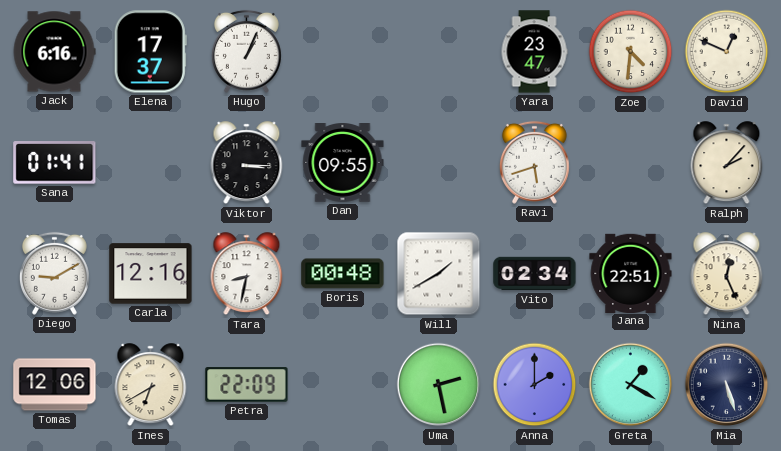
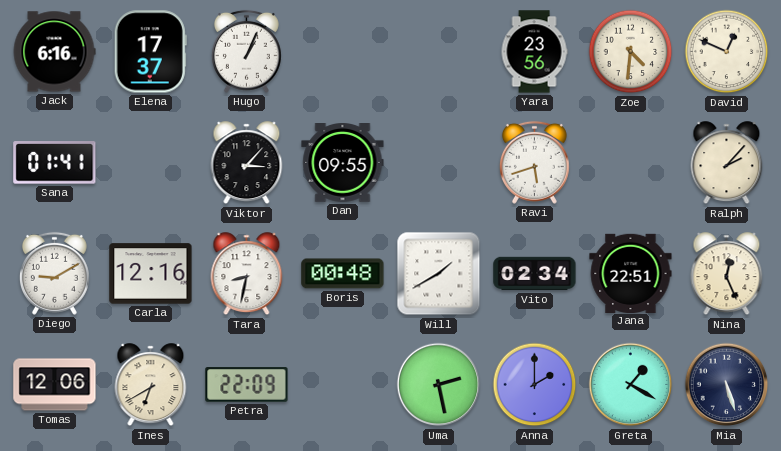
Yara: 23:47 -> 23:56
Viktor: 3:15 -> 3:07
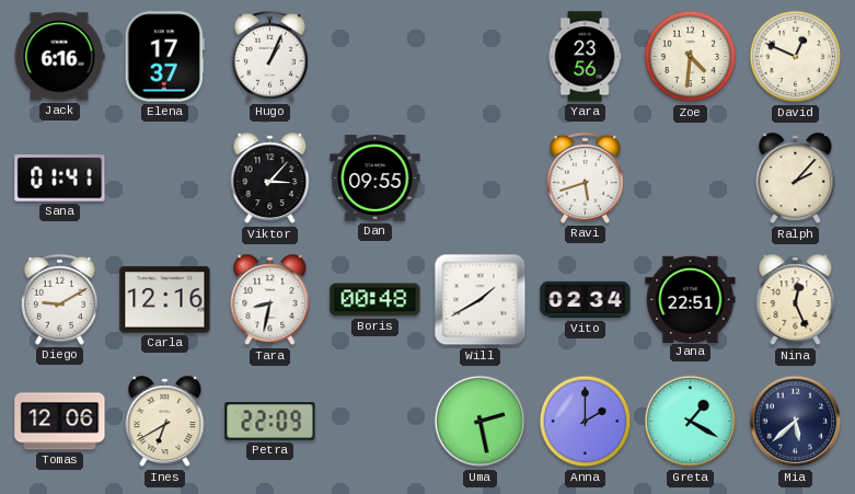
Mia: 5:27 -> 5:38
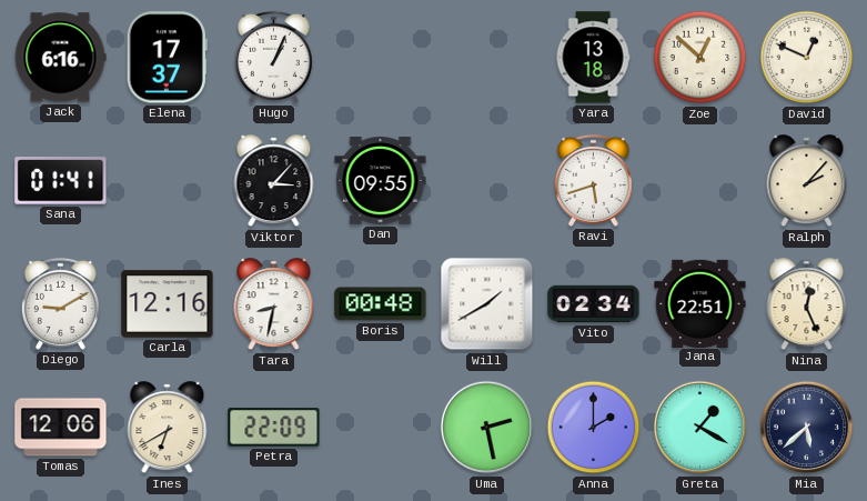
Yara: 23:56 -> 13:18
Zoe: 4:31 -> 12:52
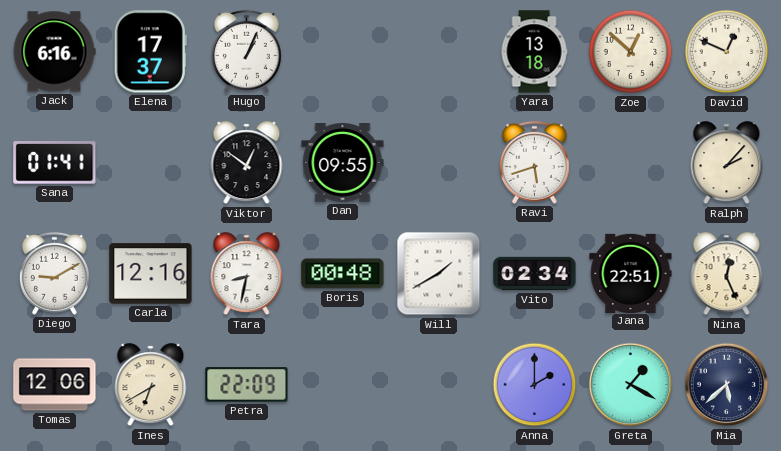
Viktor: 3:07 -> 12:51
Uma: 2:28 -> none
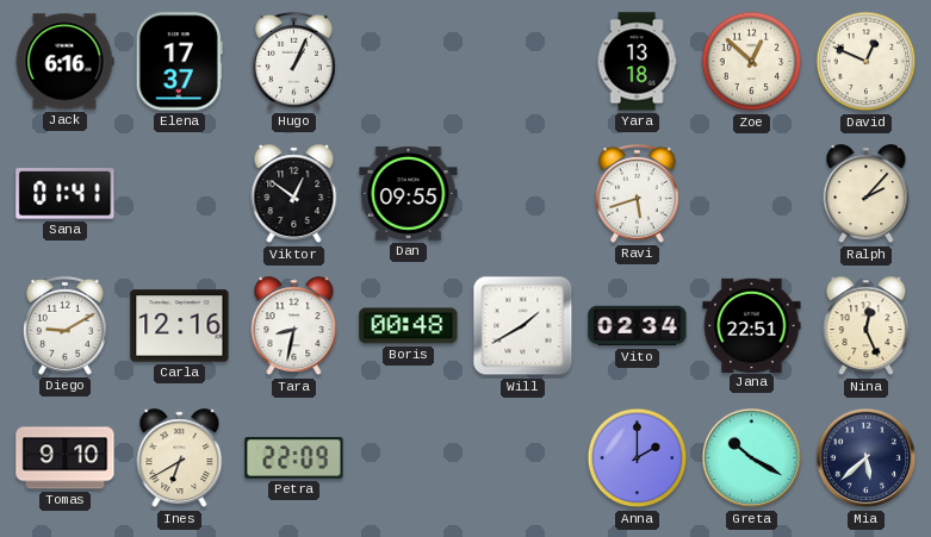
Tomas: 12:06 -> 9:10
Greta: 1:20 -> 10:20
